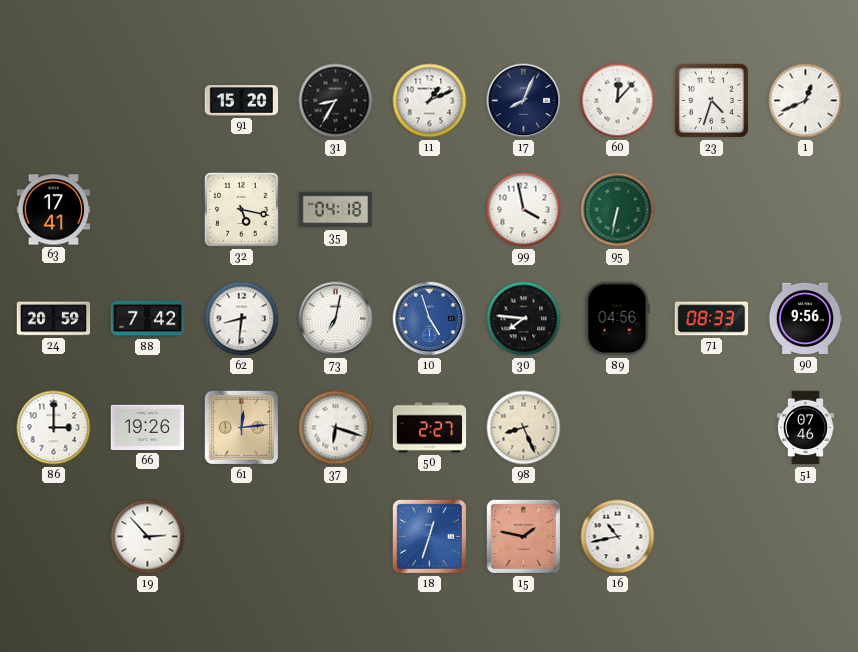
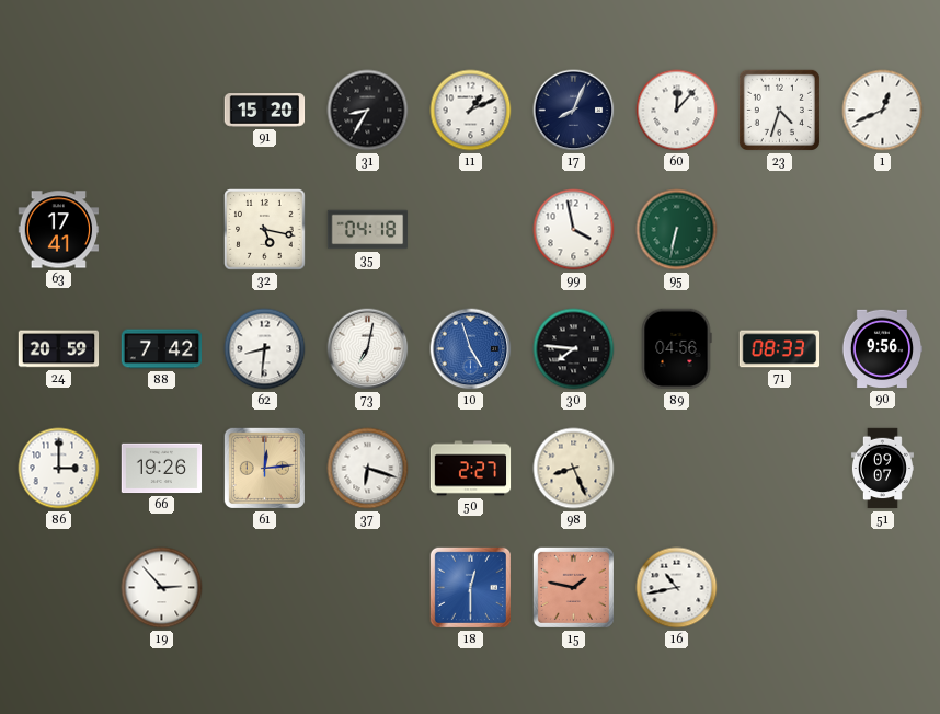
51: 07:46 -> 09:07
18: 12:33 -> 12:30
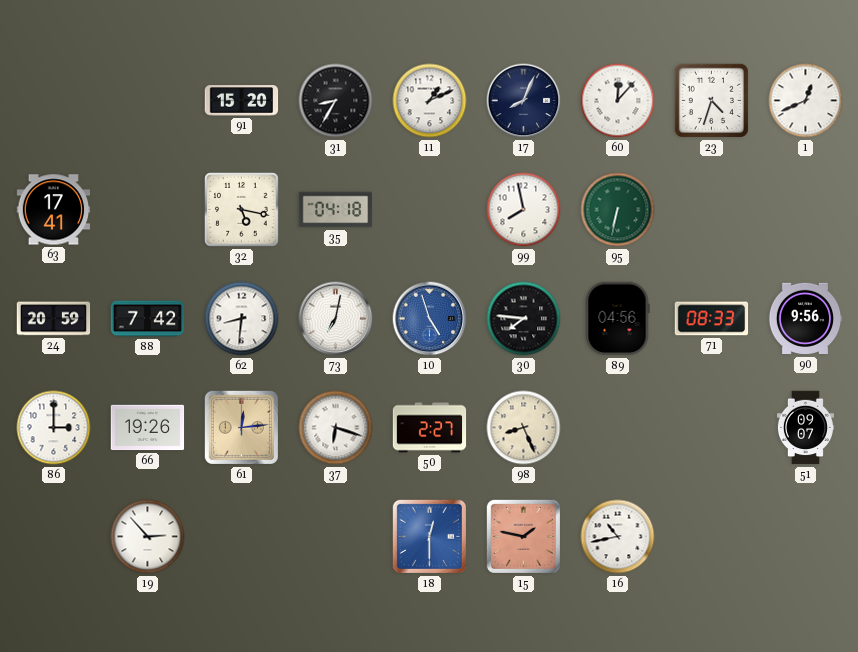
99: 3:58 -> 7:58
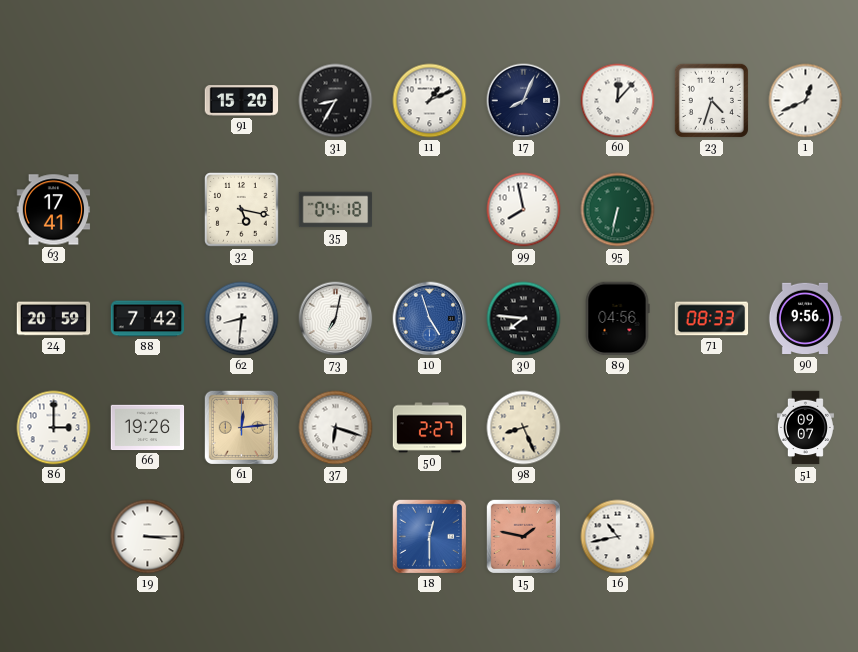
19: 2:53 -> 3:15
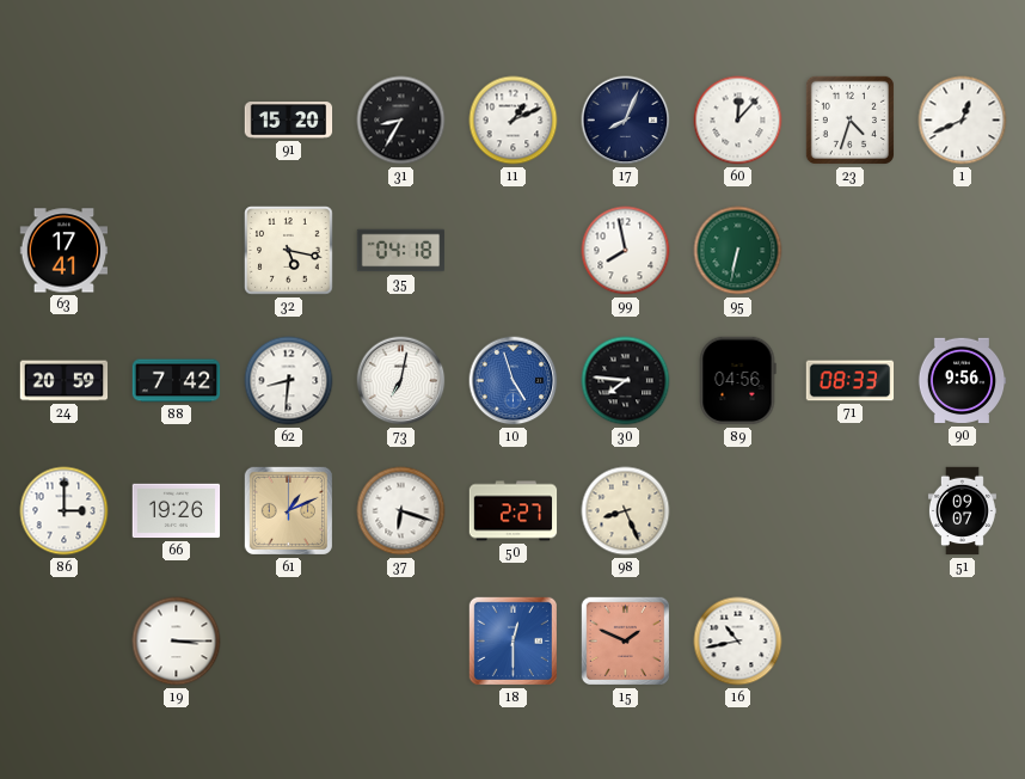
61: 12:14 -> 1:11
15: 1:47 -> 1:49
